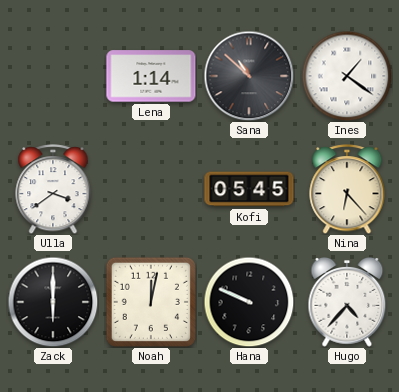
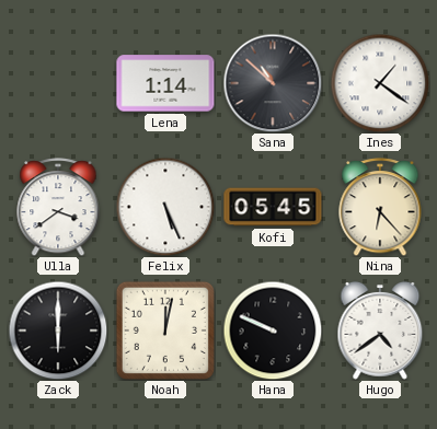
Felix: none -> 5:26
Hugo: 4:37 -> 4:39
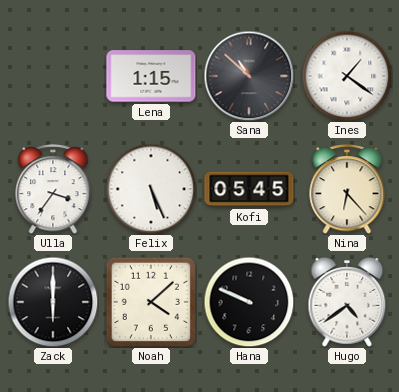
Lena: 1:14 -> 1:15
Ulla: 3:39 -> 3:36
Noah: 12:02 -> 4:08
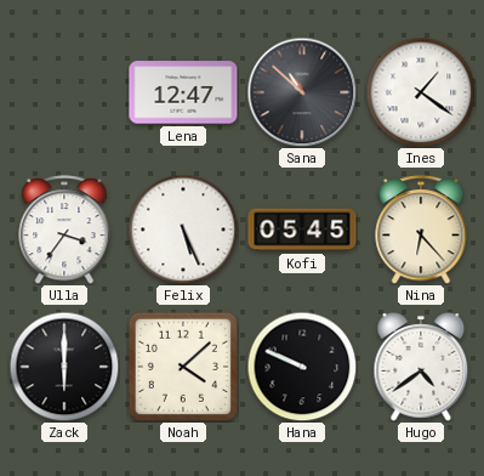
Lena: 1:15 -> 12:47
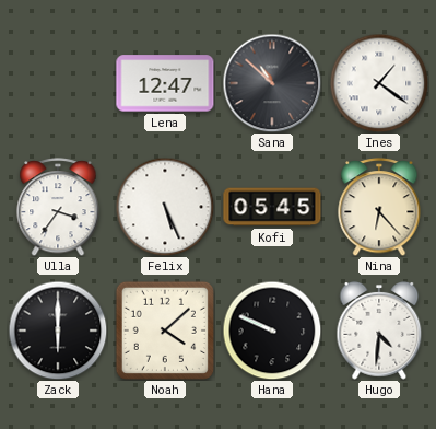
Hugo: 4:39 -> 4:31
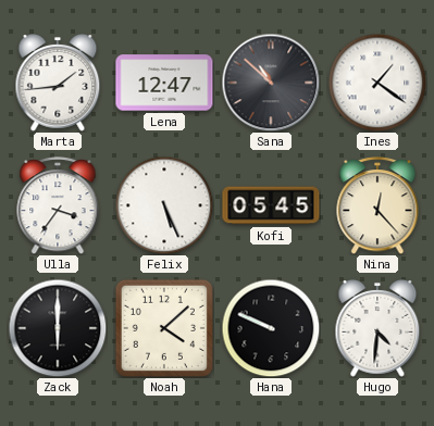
Marta: none -> 1:44
Nina: 6:23 -> 12:23
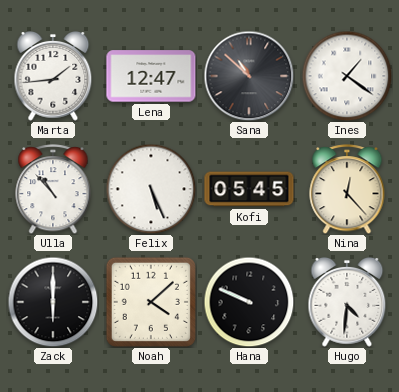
Ulla: 3:36 -> 10:53
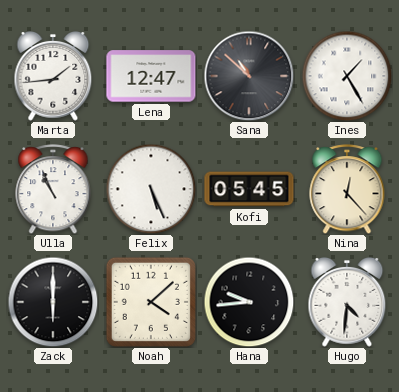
Ines: 1:21 -> 1:25
Ulla: 10:53 -> 10:56
Hana: 9:49 -> 9:44
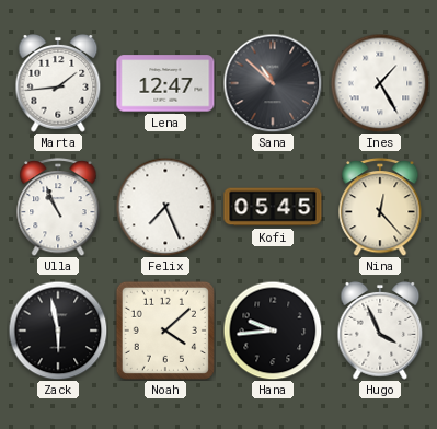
Felix: 5:26 -> 7:26
Zack: 6:00 -> 5:58
Hugo: 4:31 -> 3:56
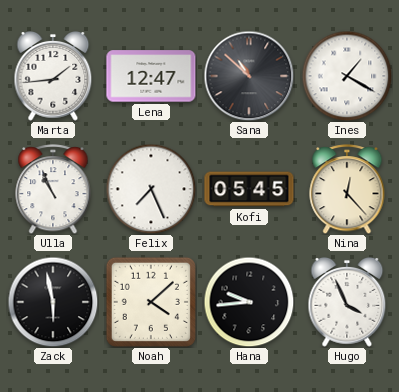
Ines: 1:25 -> 1:20
